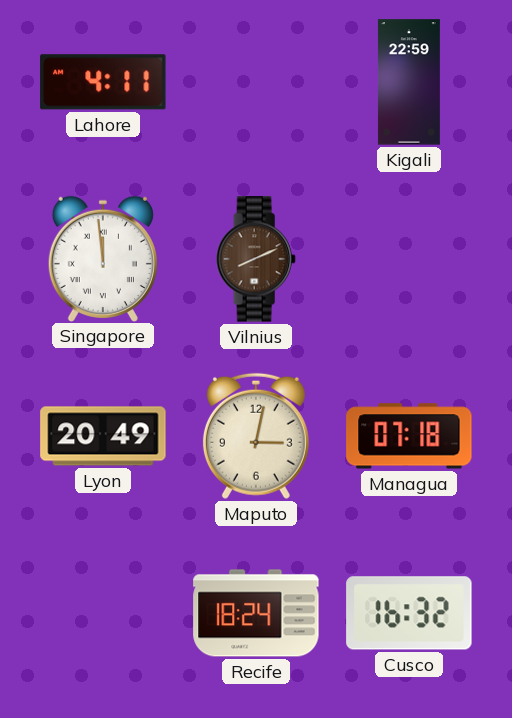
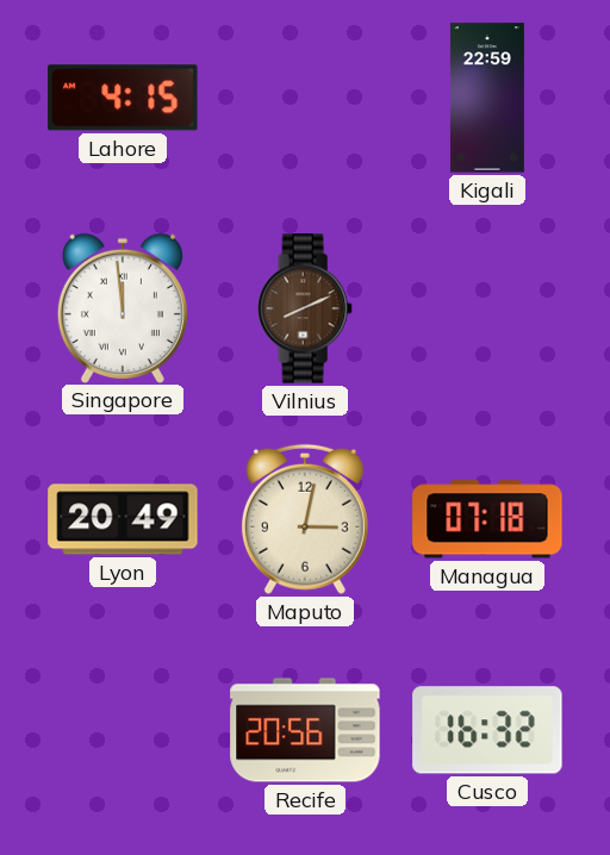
Lahore: 4:11 -> 4:15
Recife: 18:24 -> 20:56
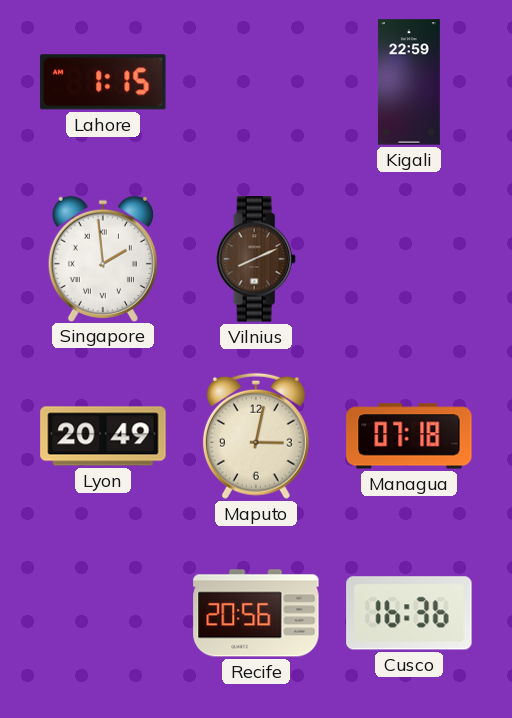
Lahore: 4:15 -> 1:15
Singapore: 11:59 -> 1:59
Cusco: 16:32 -> 16:36
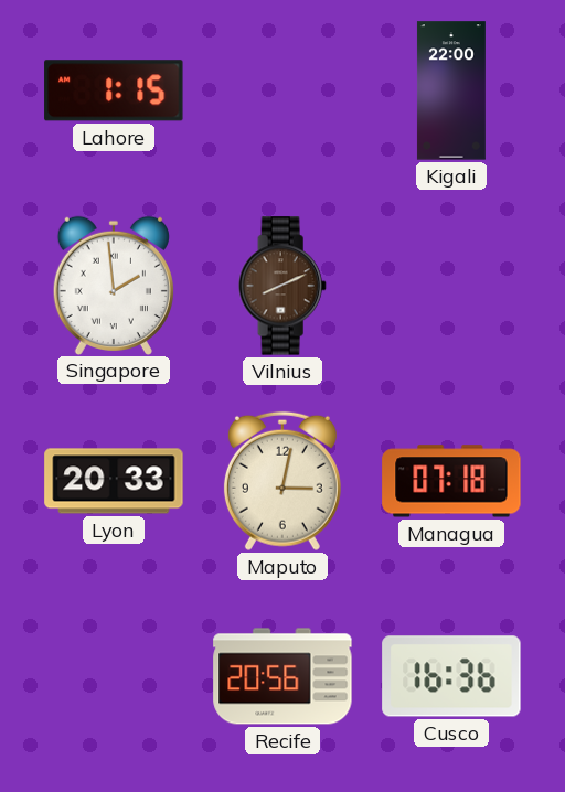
Kigali: 22:59 -> 22:00
Lyon: 20:49 -> 20:33
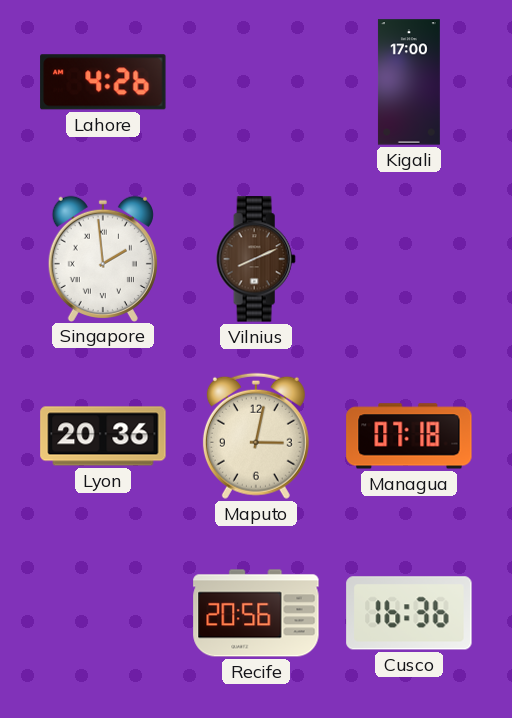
Lahore: 1:15 -> 4:26
Kigali: 22:00 -> 17:00
Lyon: 20:33 -> 20:36
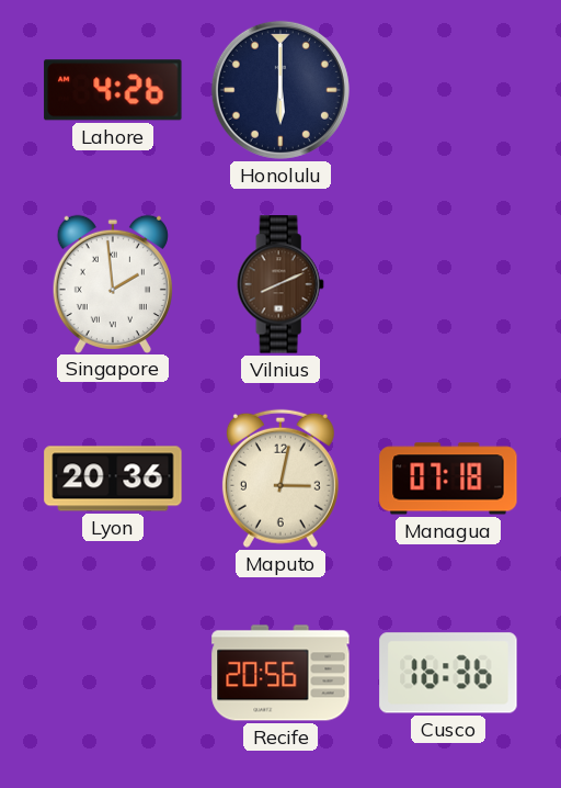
Honolulu: none -> 6:00
Kigali: 17:00 -> none
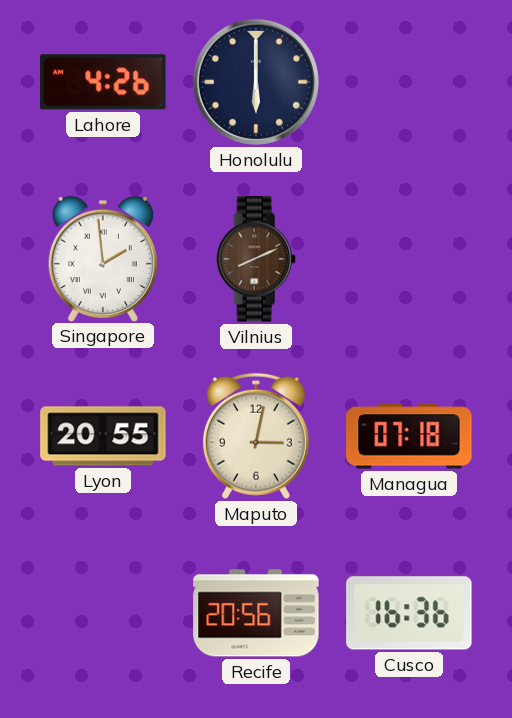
Lyon: 20:36 -> 20:55
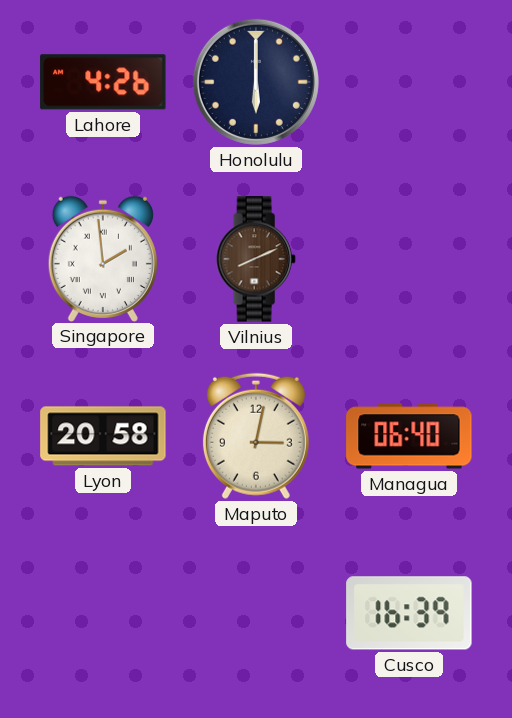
Lyon: 20:55 -> 20:58
Managua: 07:18 -> 06:40
Recife: 20:56 -> none
Cusco: 16:36 -> 16:39
